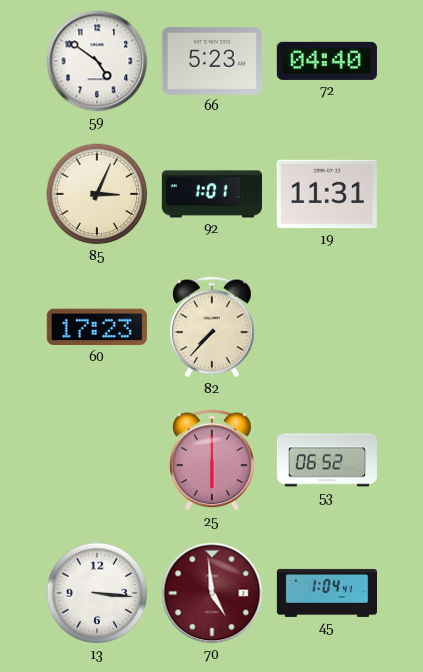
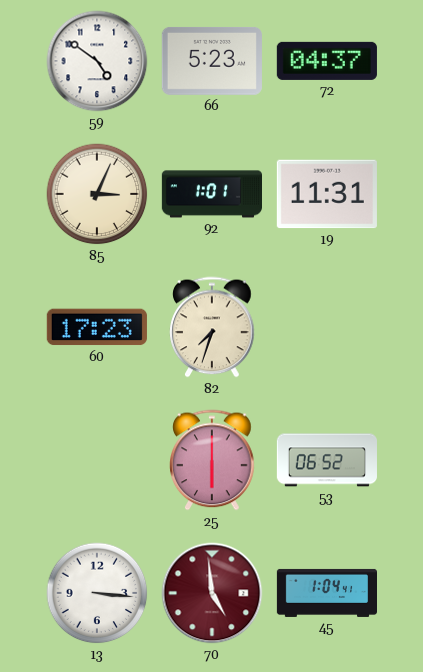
72: 04:40 -> 04:37
82: 7:37 -> 7:33
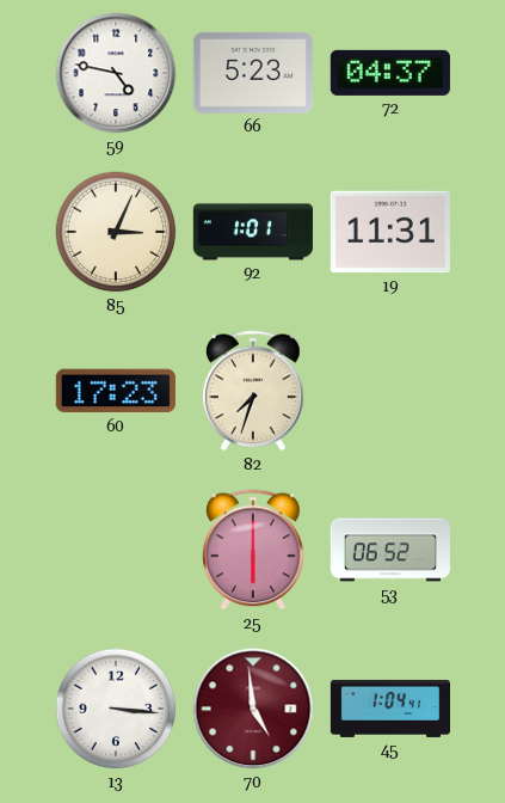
59: 4:51 -> 4:47
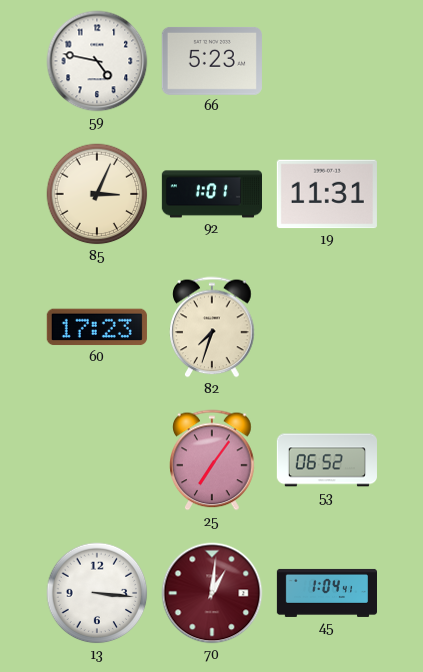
72: 04:37 -> none
25: 6:00 -> 7:06
70: 4:59 -> 1:01
